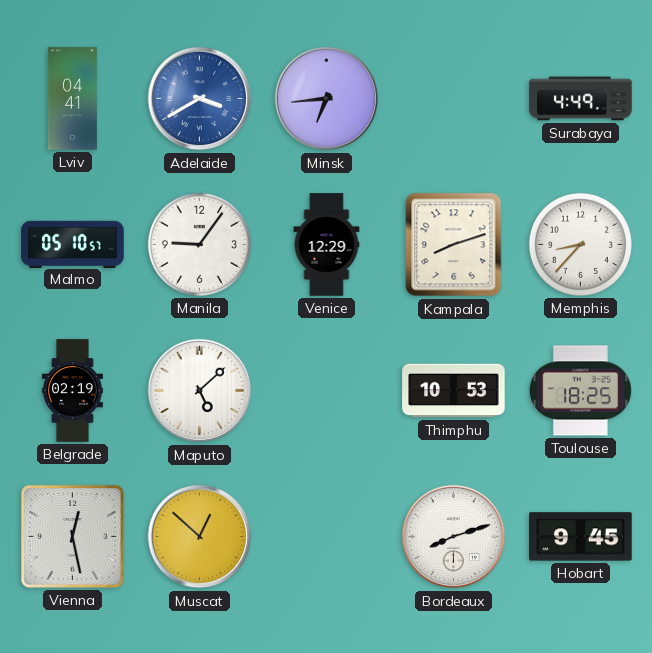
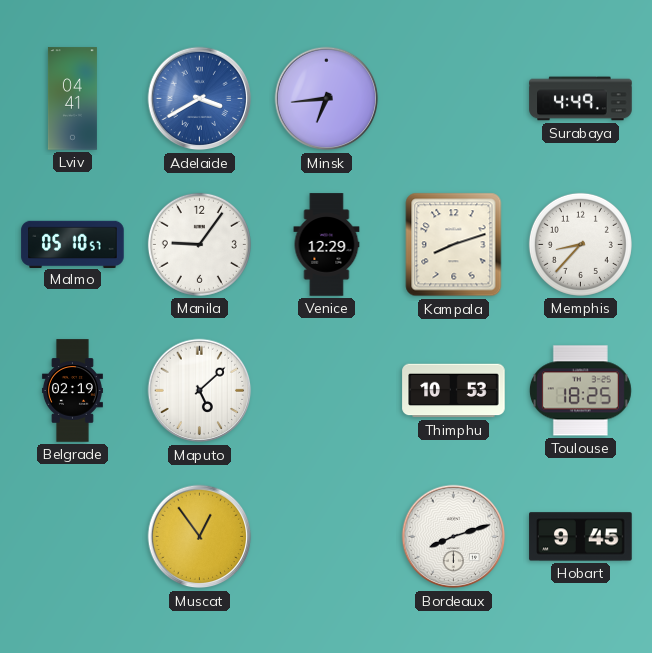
Vienna: 12:28 -> none
Muscat: 12:52 -> 12:54
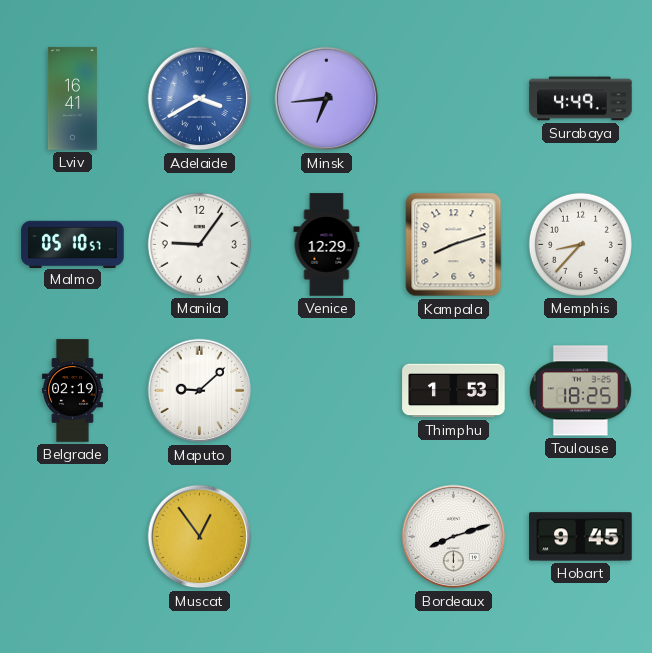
Lviv: 04:41 -> 16:41
Maputo: 5:08 -> 9:08
Thimphu: 10:53 -> 1:53
